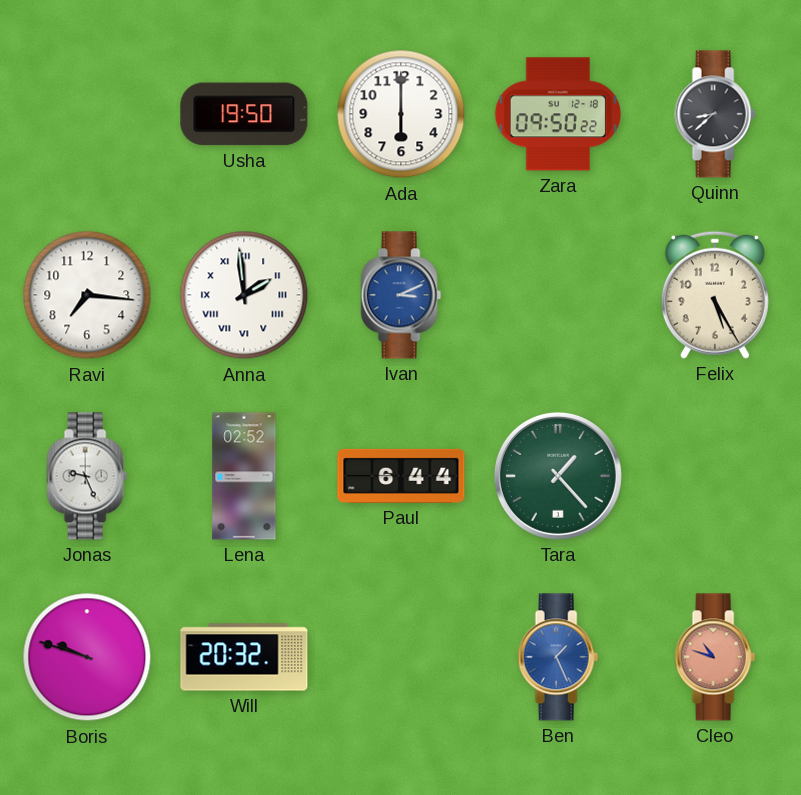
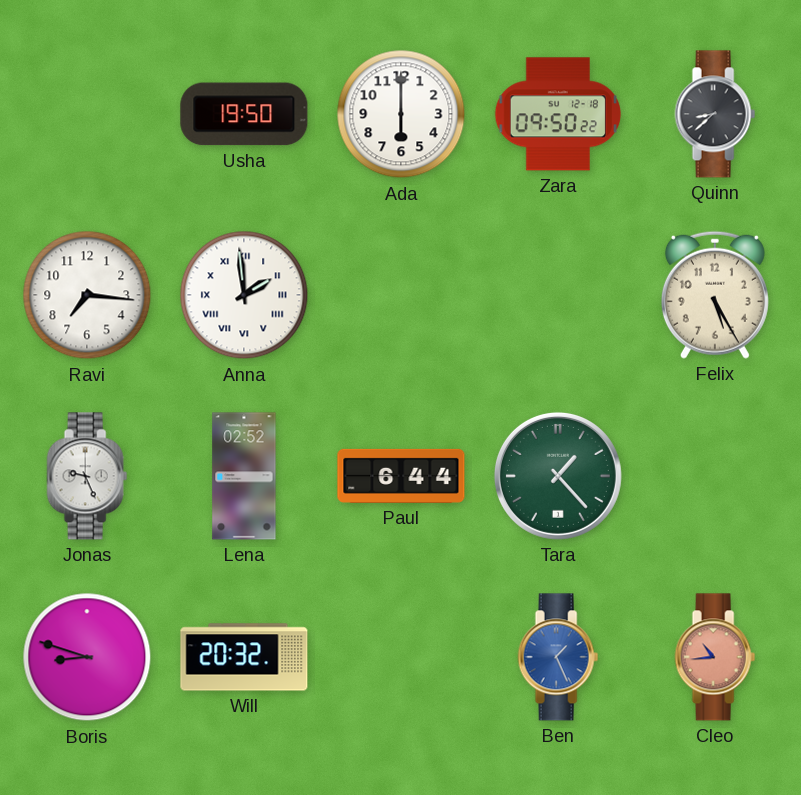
Ivan: 3:11 -> none
Boris: 9:48 -> 8:48
Cleo: 10:48 -> 10:44
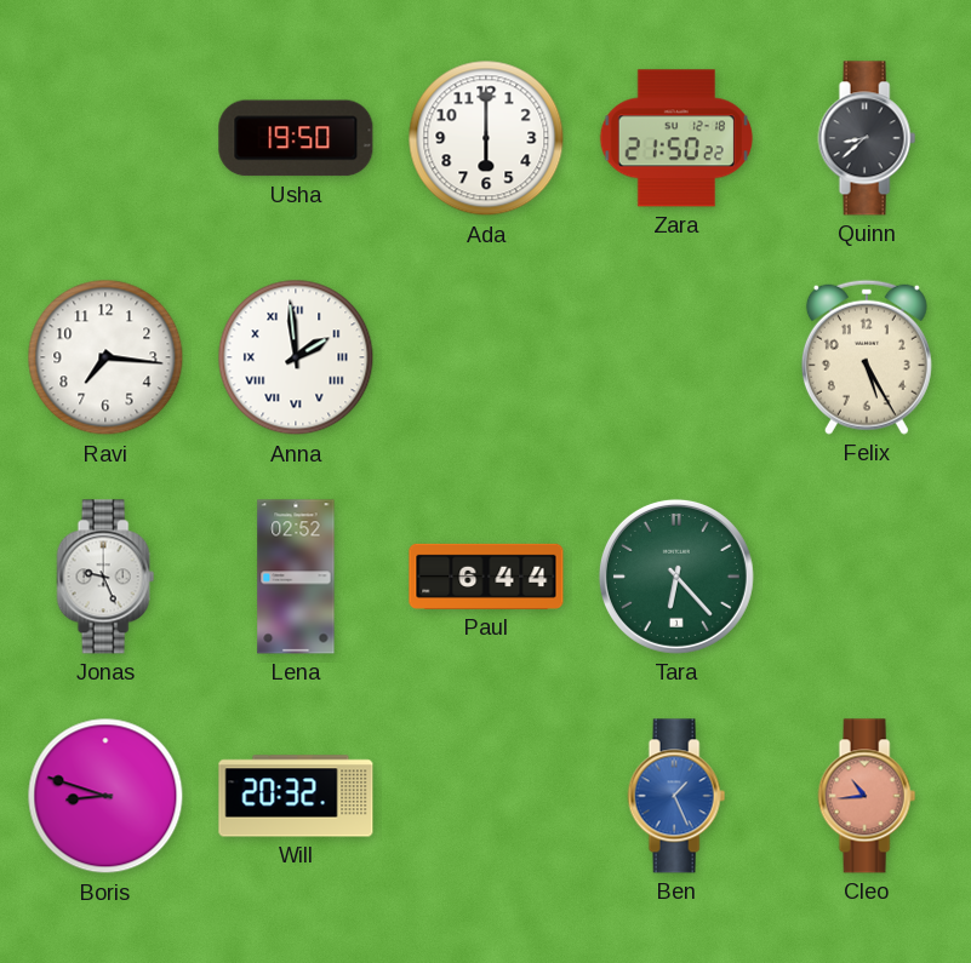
Zara: 09:50 -> 21:50
Tara: 1:23 -> 6:23
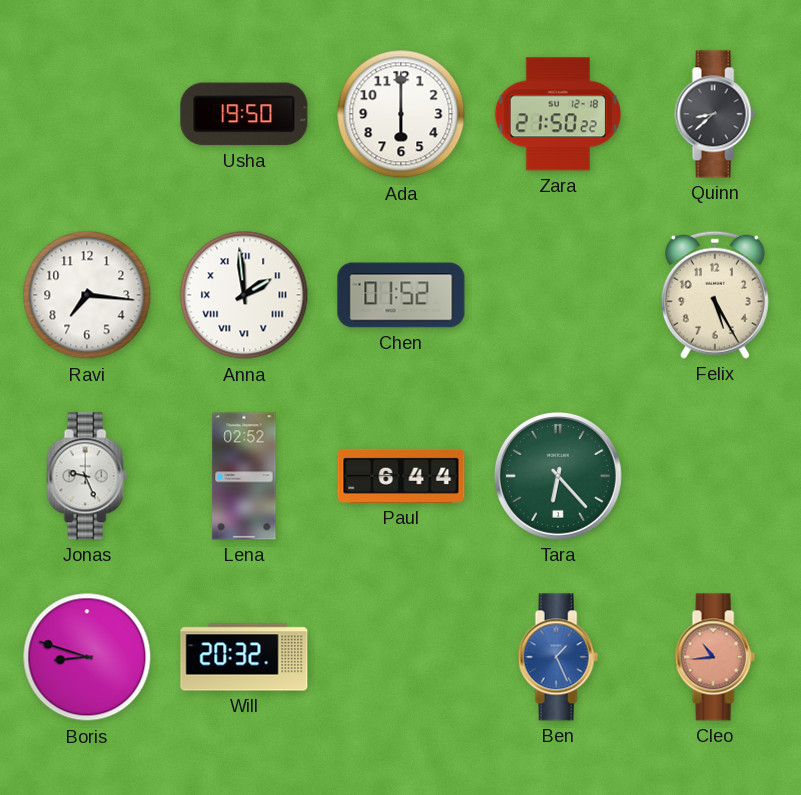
Chen: none -> 01:52
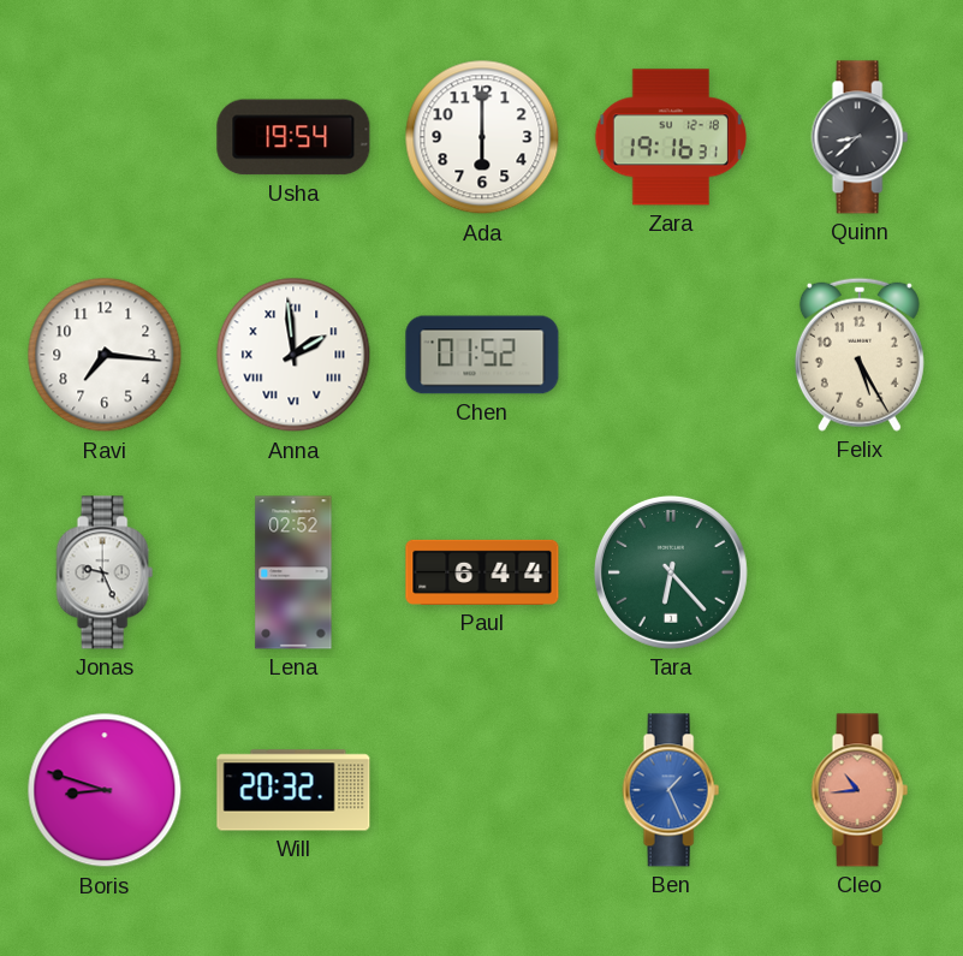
Usha: 19:50 -> 19:54
Zara: 21:50 -> 19:16
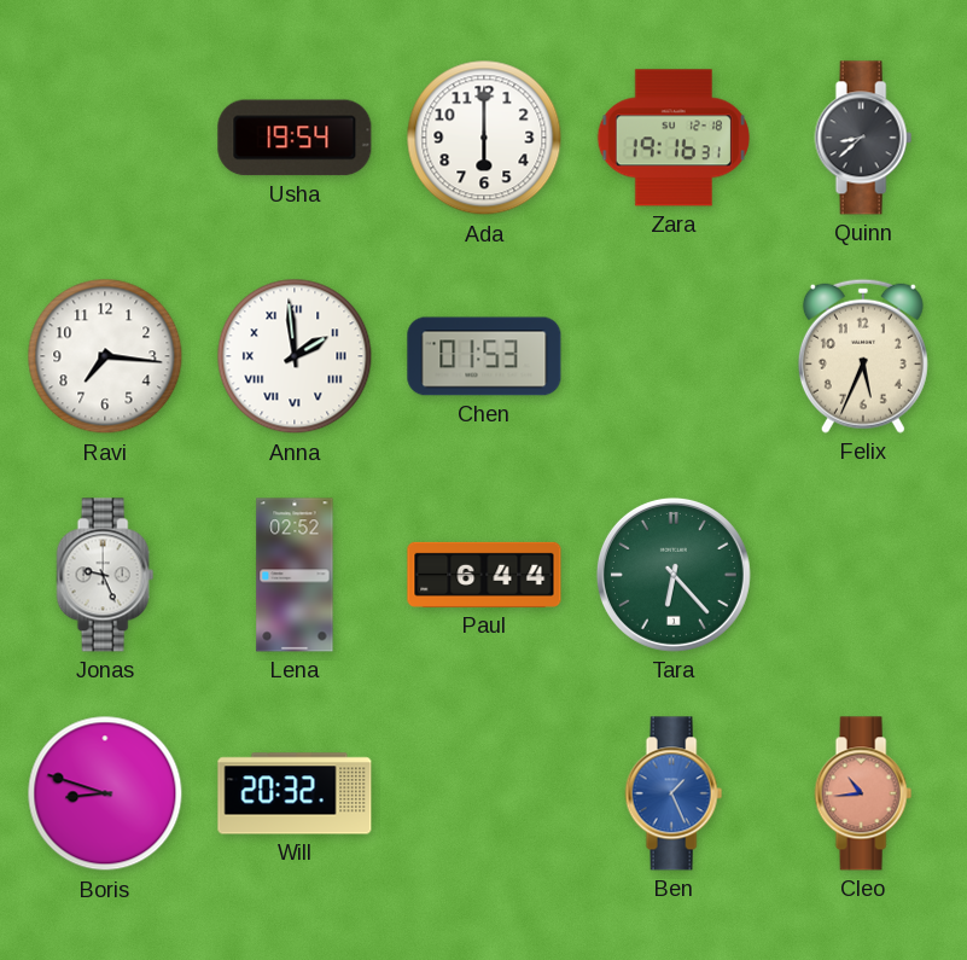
Chen: 01:52 -> 01:53
Felix: 5:25 -> 5:34
